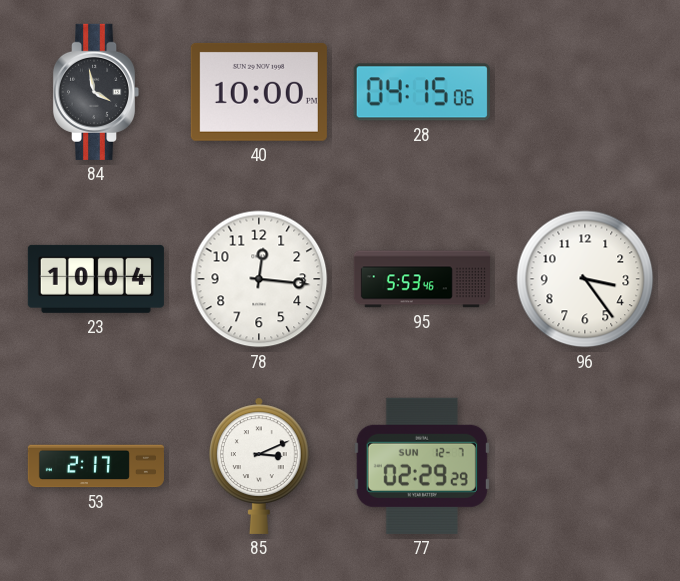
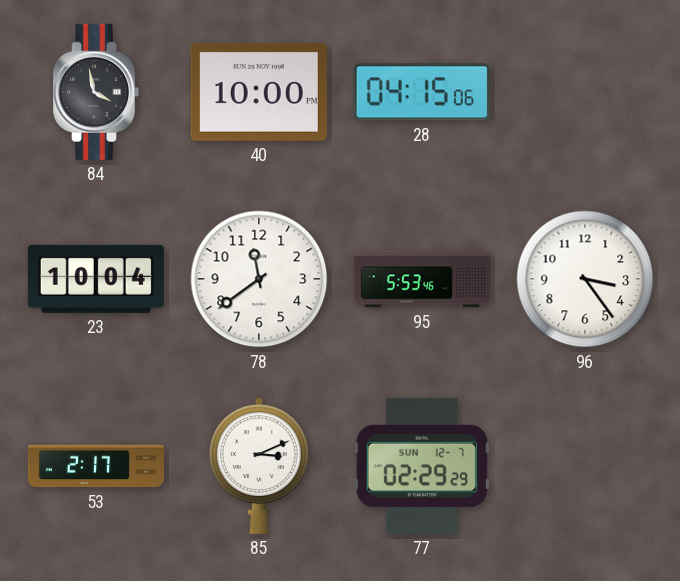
78: 12:16 -> 11:39
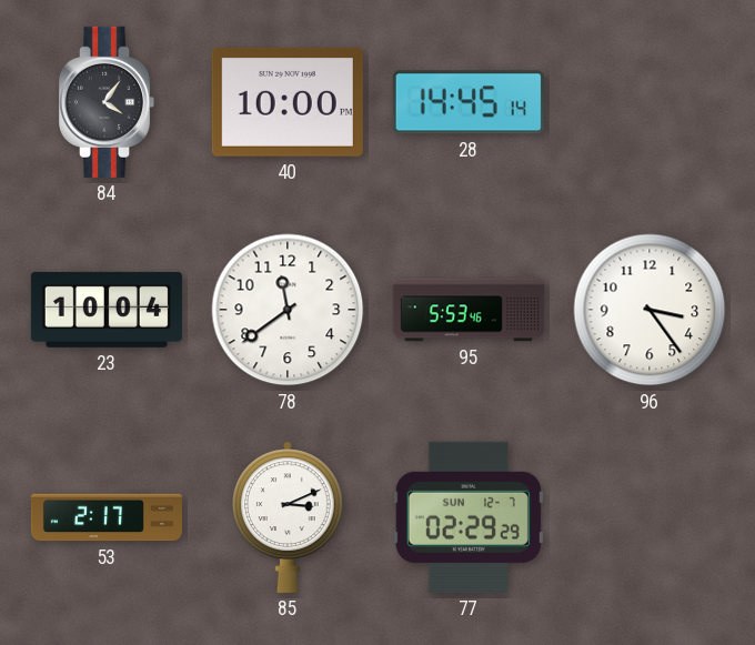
84: 3:58 -> 4:06
28: 04:15 -> 14:45
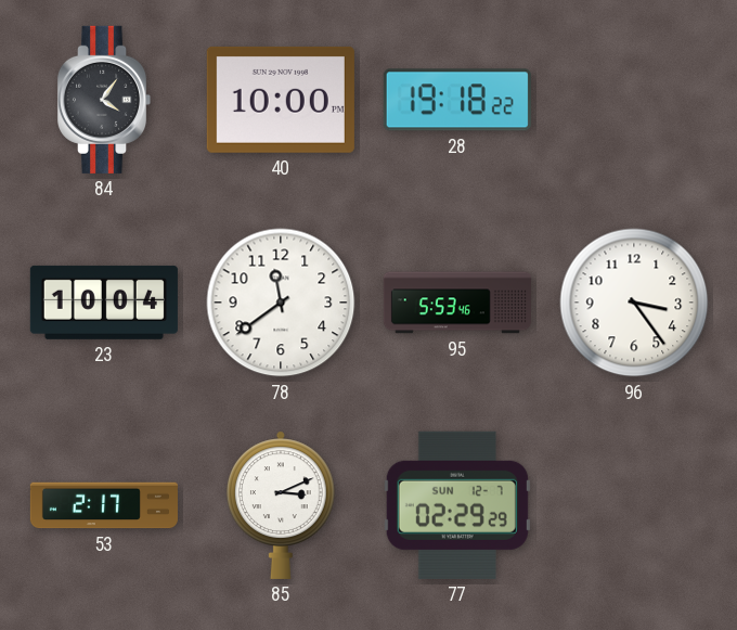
28: 14:45 -> 19:18
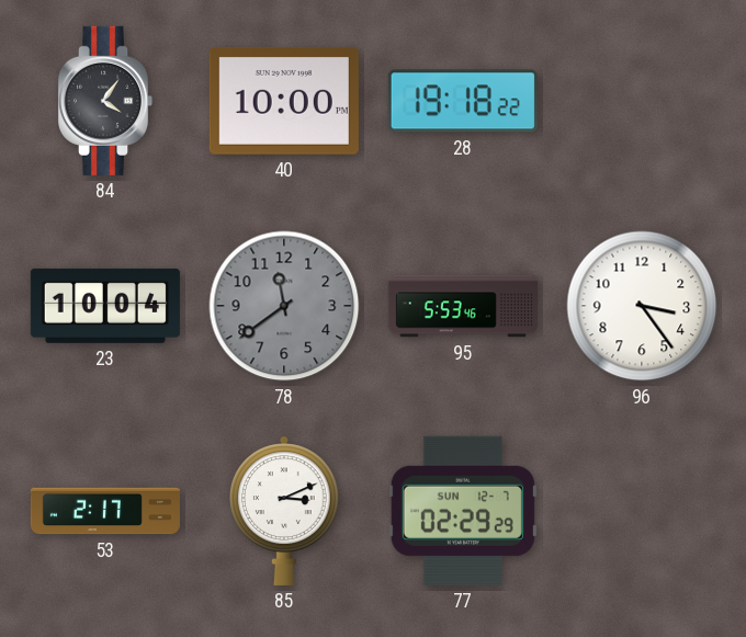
78 dial: white -> grey
